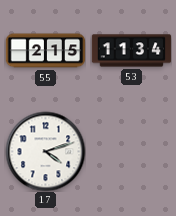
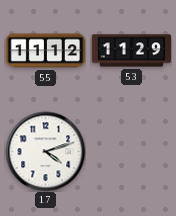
55: 2:15 -> 11:12
53: 11:34 -> 11:29
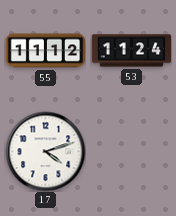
53: 11:29 -> 11:24
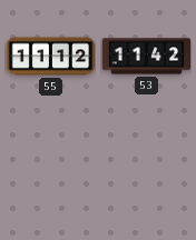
53: 11:24 -> 11:42
17: 4:12 -> none
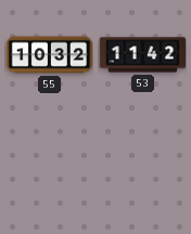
55: 11:12 -> 10:32
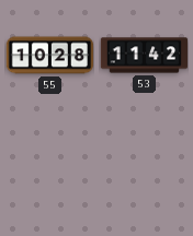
55: 10:32 -> 10:28
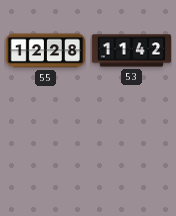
55: 10:28 -> 12:28
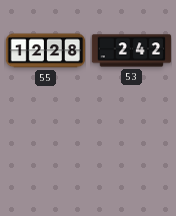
53: 11:42 -> 2:42
